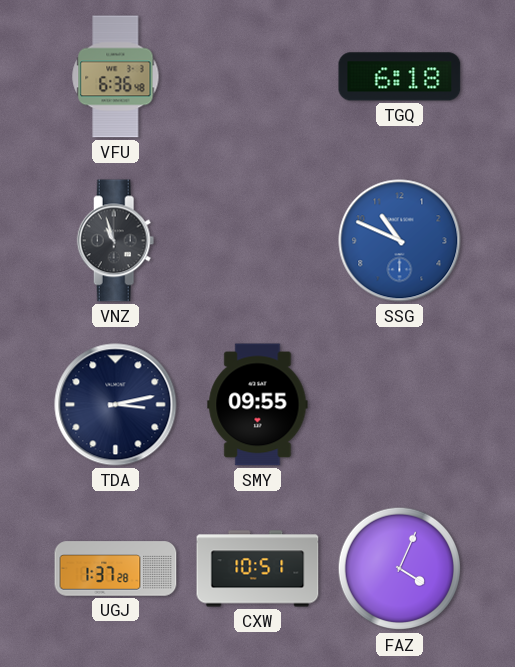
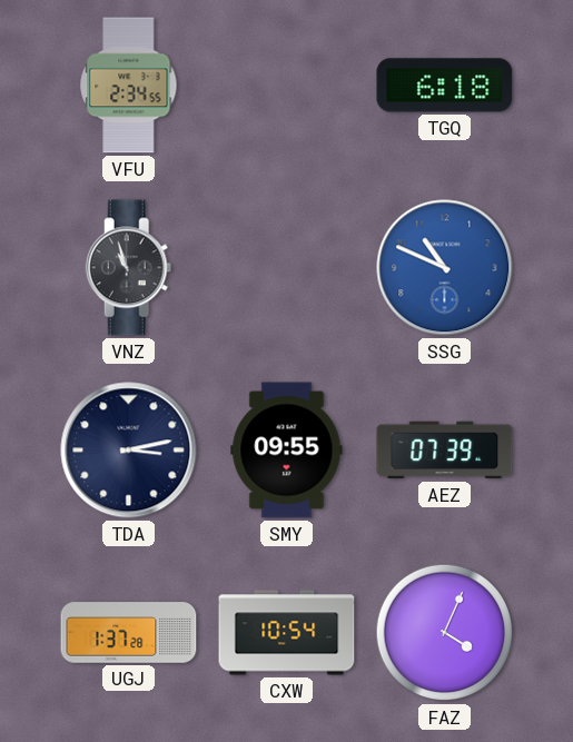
VFU: 6:36 -> 2:34
AEZ: none -> 07:39
CXW: 10:51 -> 10:54
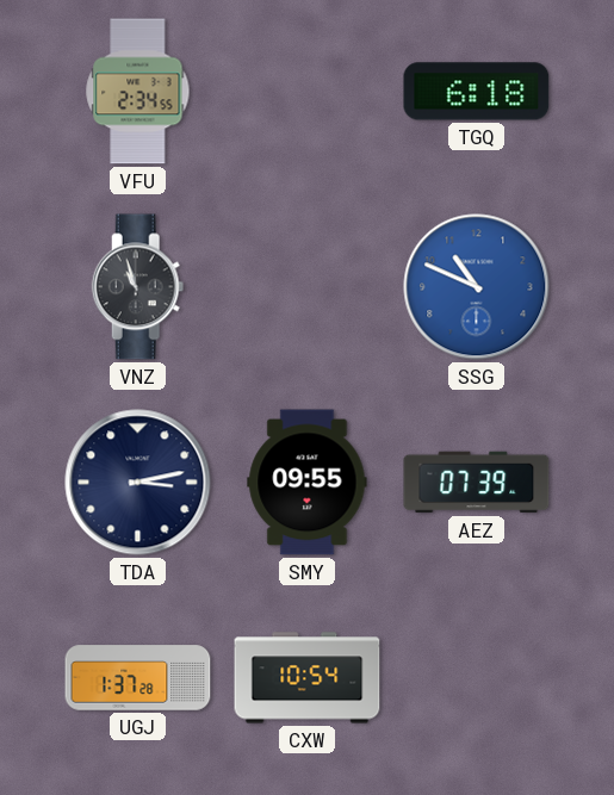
FAZ: 4:04 -> none
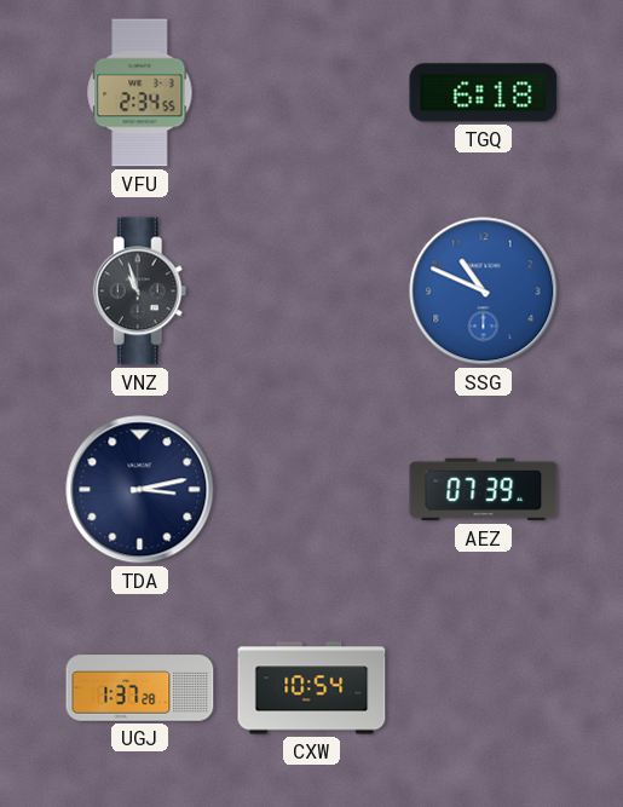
SMY: 09:55 -> none
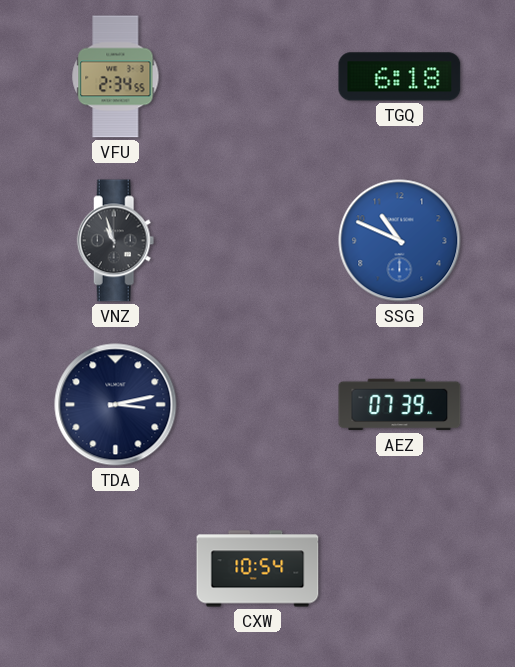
UGJ: 1:37 -> none
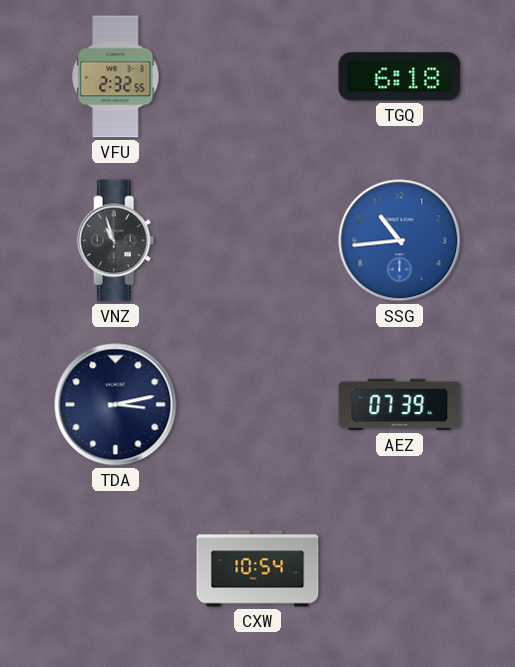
VFU: 2:34 -> 2:32
SSG: 10:49 -> 10:44
